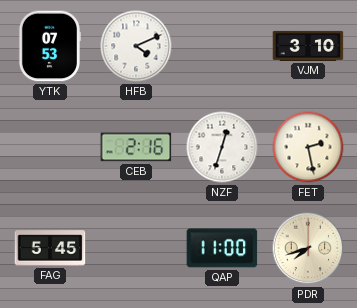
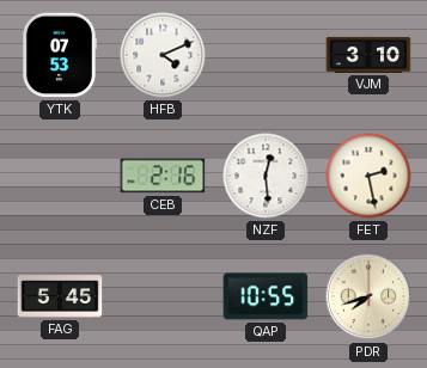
NZF: 12:33 -> 12:29
QAP: 11:00 -> 10:55
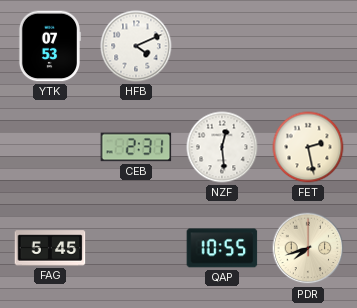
VJM: 3:10 -> none
CEB: 2:16 -> 2:31
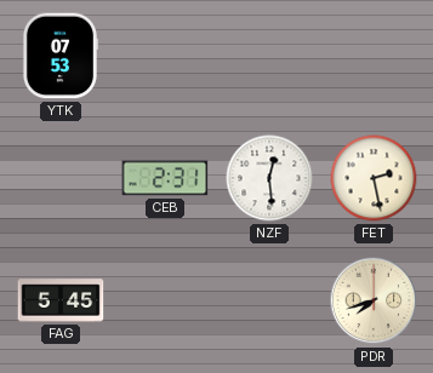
HFB: 4:11 -> none
QAP: 10:55 -> none
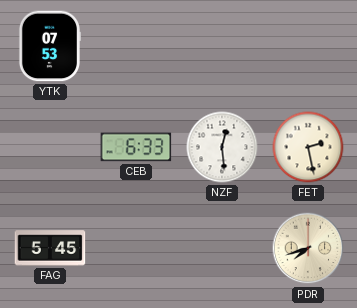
CEB: 2:31 -> 6:33
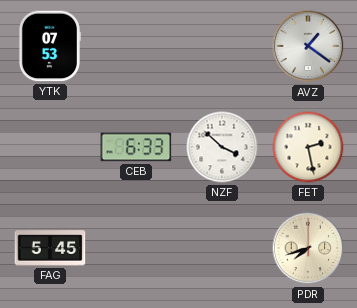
AVZ: none -> 1:21
NZF: 12:29 -> 3:52
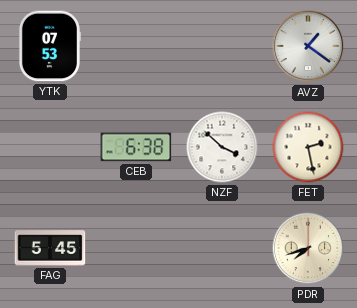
CEB: 6:33 -> 6:38
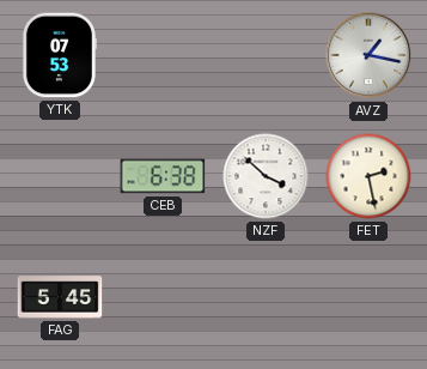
AVZ: 1:21 -> 1:17
PDR: 7:42 -> none
